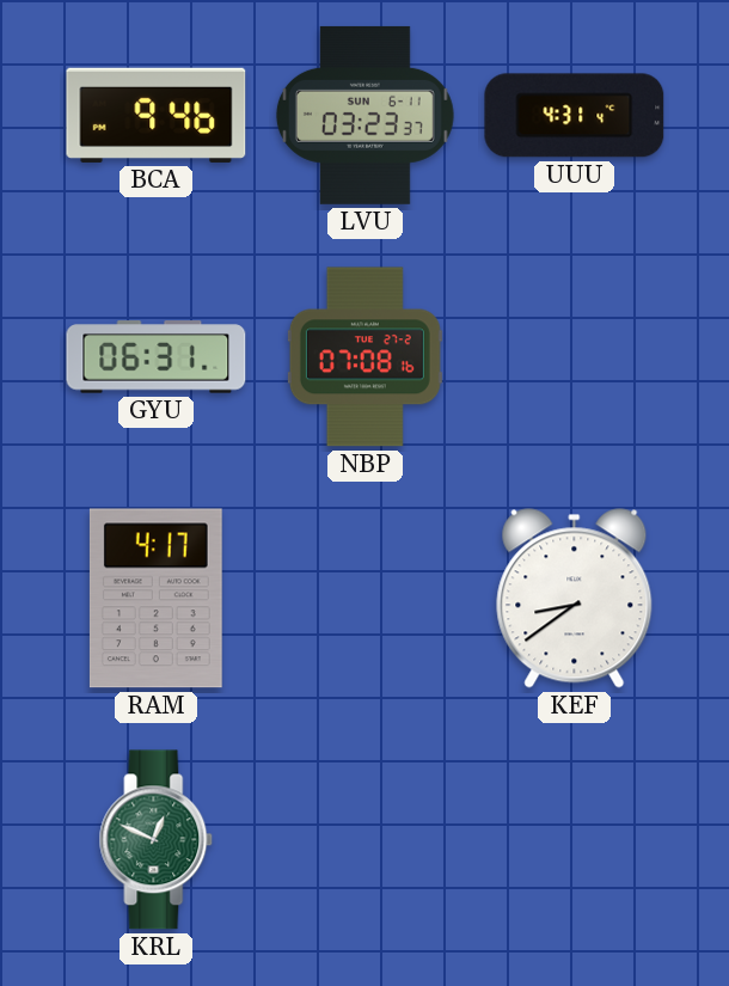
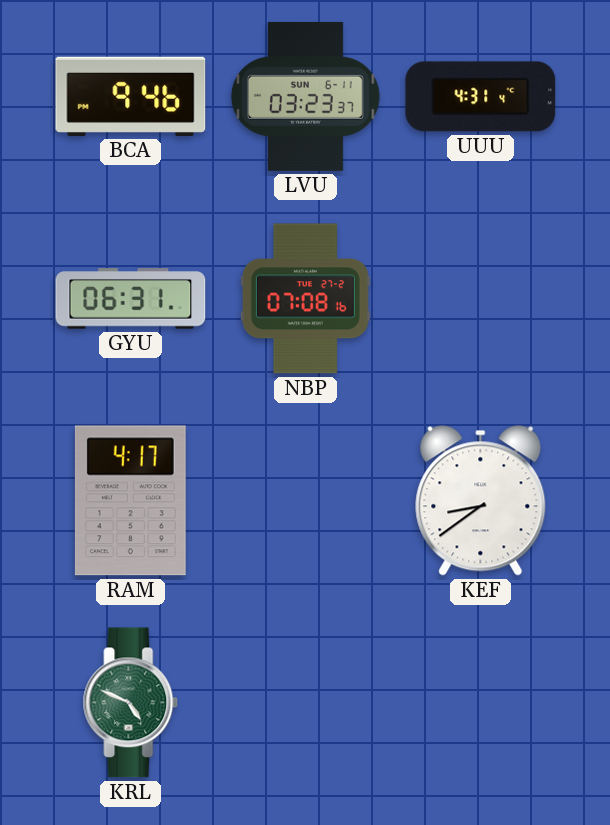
KRL: 12:49 -> 4:49
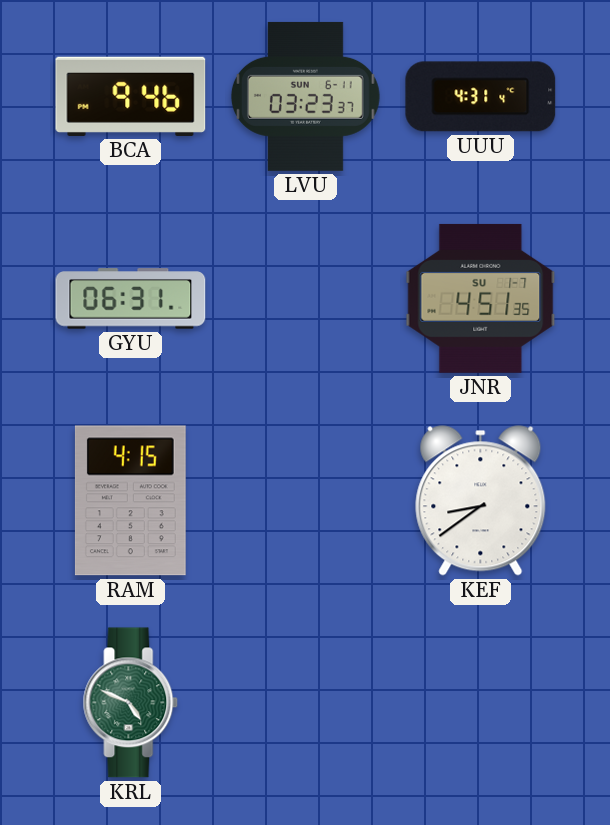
NBP: 07:08 -> none
JNR: none -> 4:51
RAM: 4:17 -> 4:15
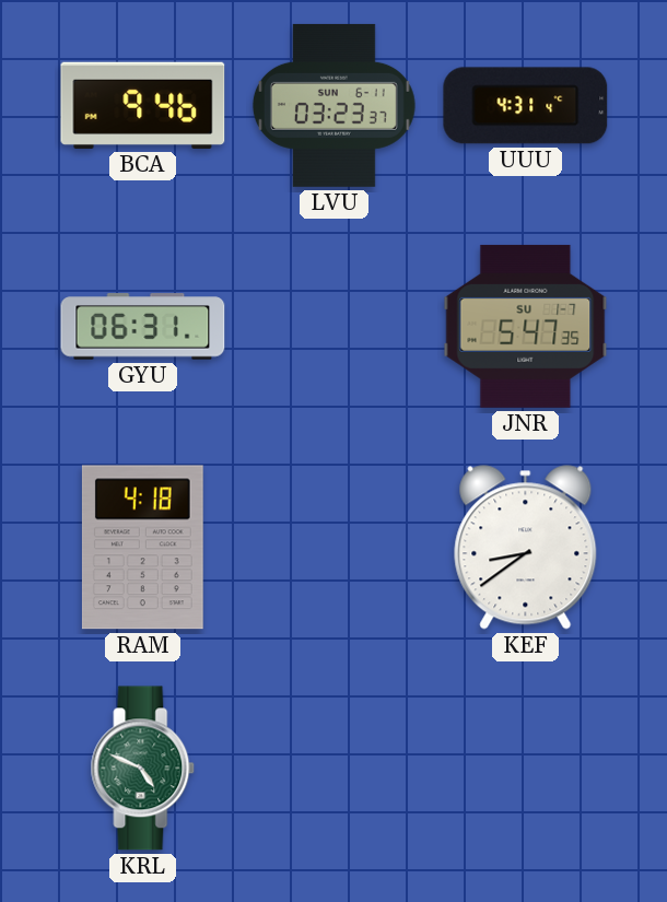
JNR: 4:51 -> 5:47
RAM: 4:15 -> 4:18
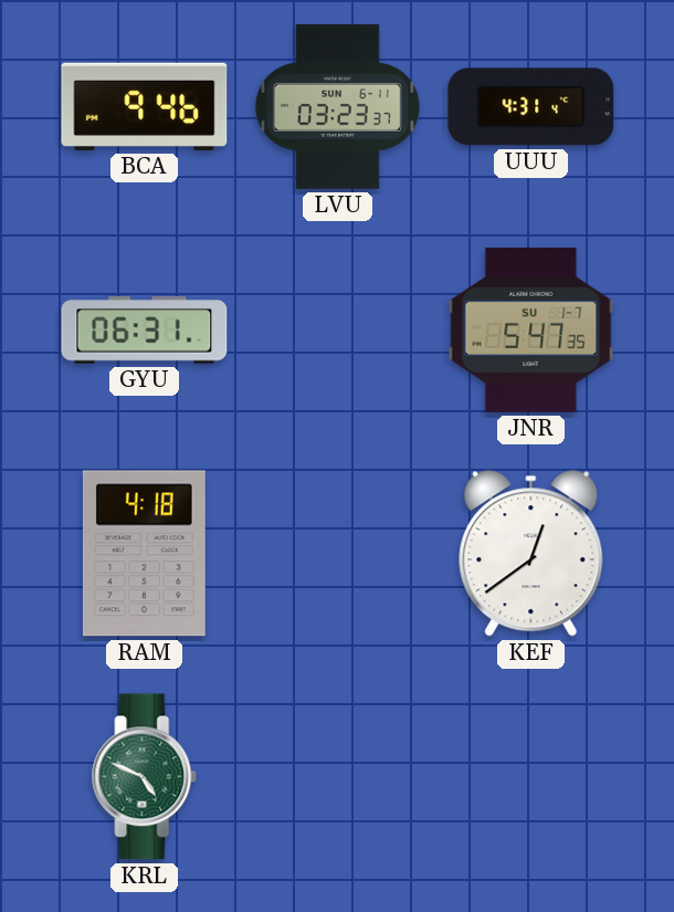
KEF: 8:39 -> 12:39
